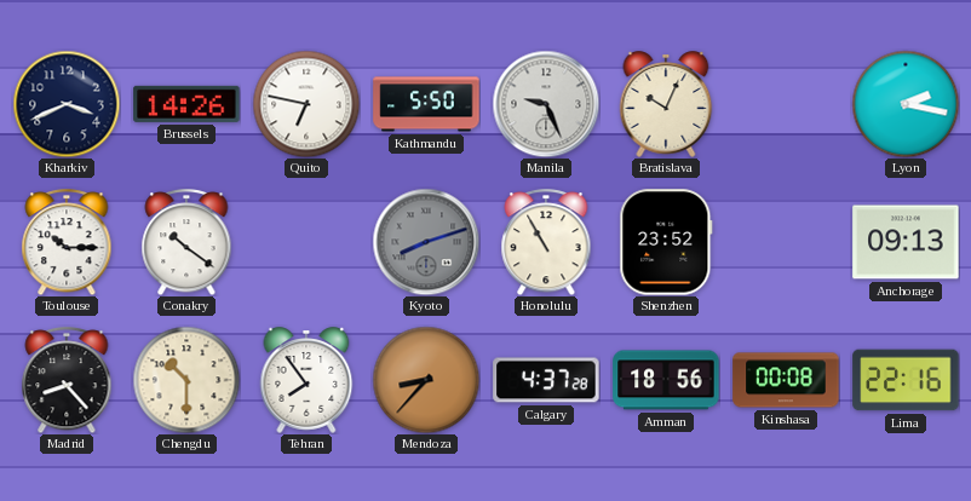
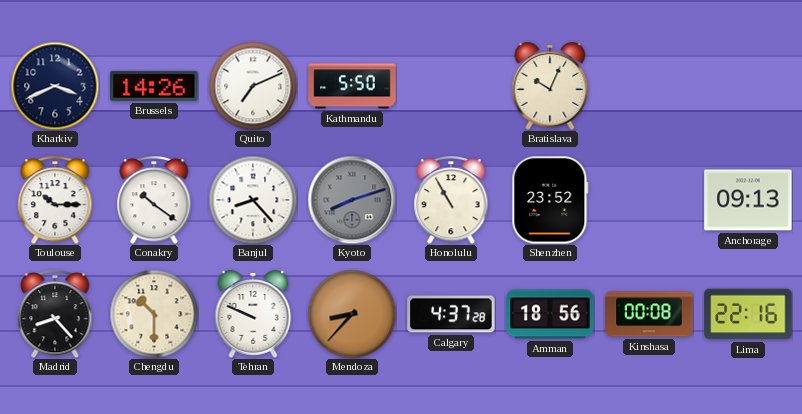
Quito: 6:47 -> 7:11
Manila: 9:26 -> none
Lyon: 2:17 -> none
Banjul: none -> 8:23
Tehran: 7:54 -> 9:49
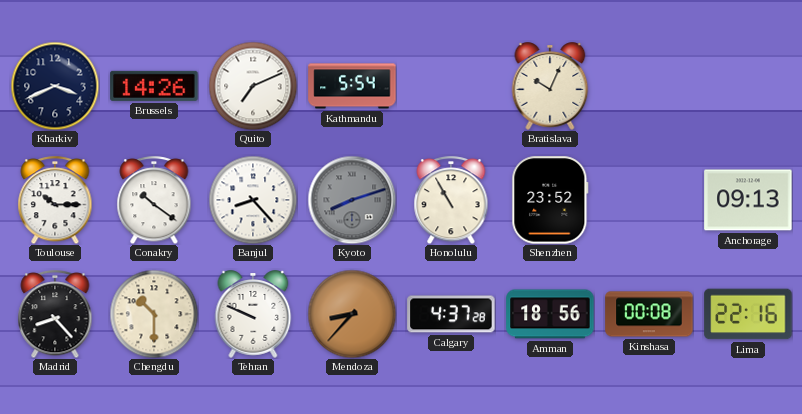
Kathmandu: 5:50 -> 5:54
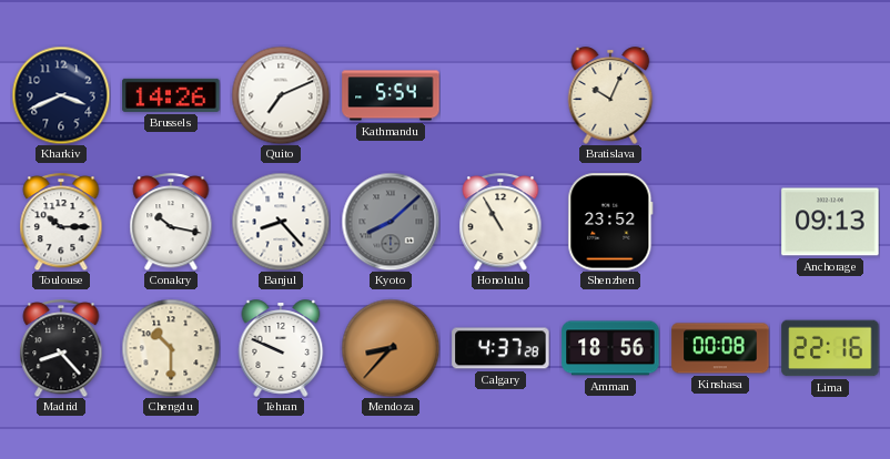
Conakry: 10:21 -> 10:17
Kyoto: 8:12 -> 8:08
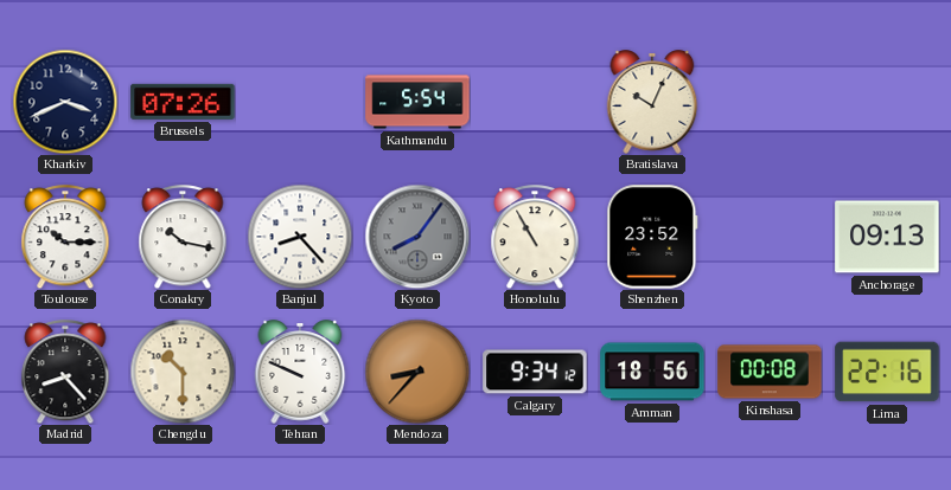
Brussels: 14:26 -> 07:26
Quito: 7:11 -> none
Kyoto: 8:08 -> 8:06
Calgary: 4:37 -> 9:34
